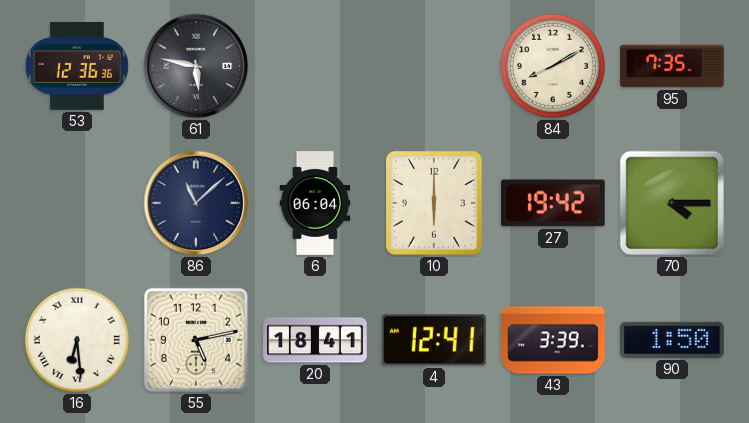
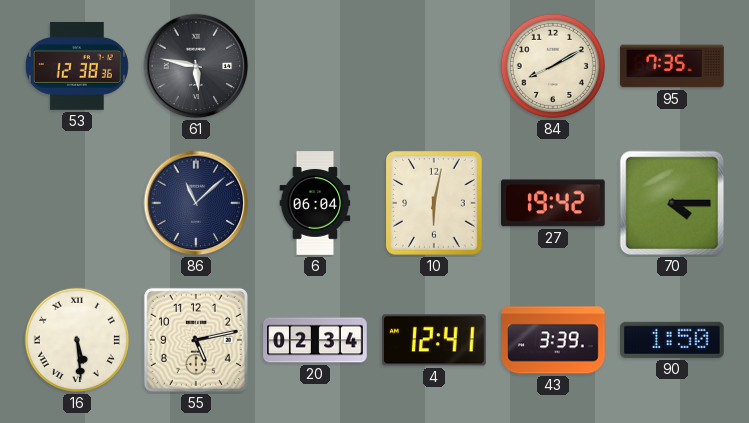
53: 12:36 -> 12:38
10: 6:00 -> 6:02
16: 6:29 -> 5:29
20: 18:41 -> 02:34
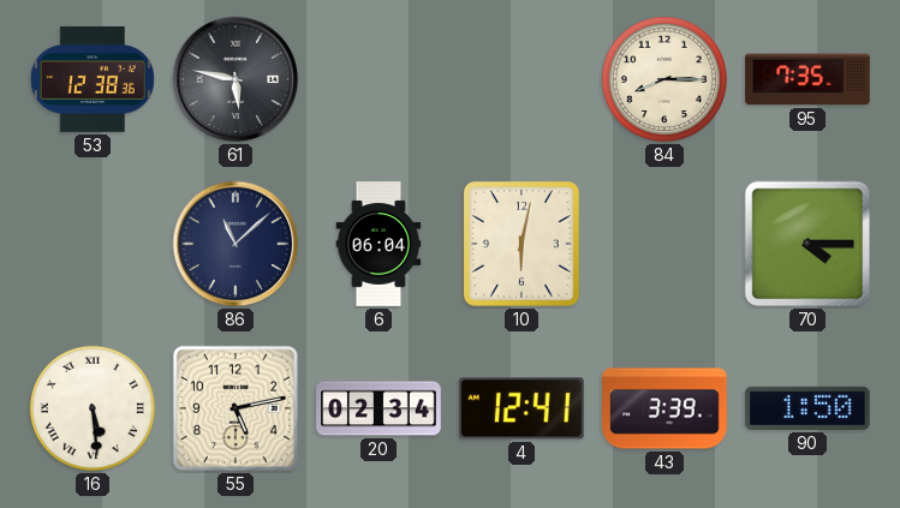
84: 8:10 -> 8:15
27: 19:42 -> none
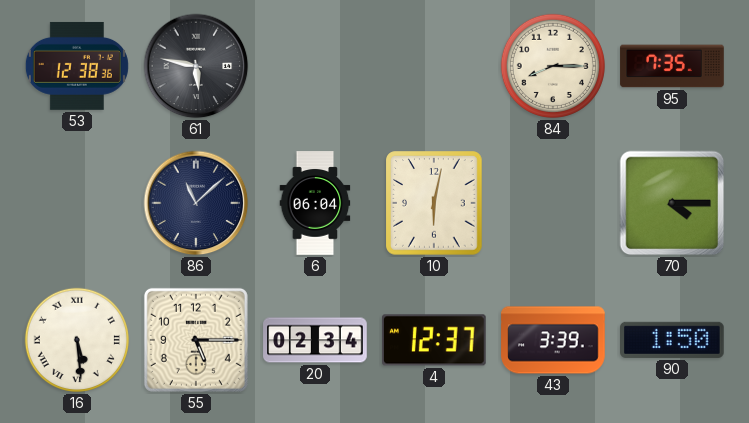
55: 5:13 -> 5:15
4: 12:41 -> 12:37
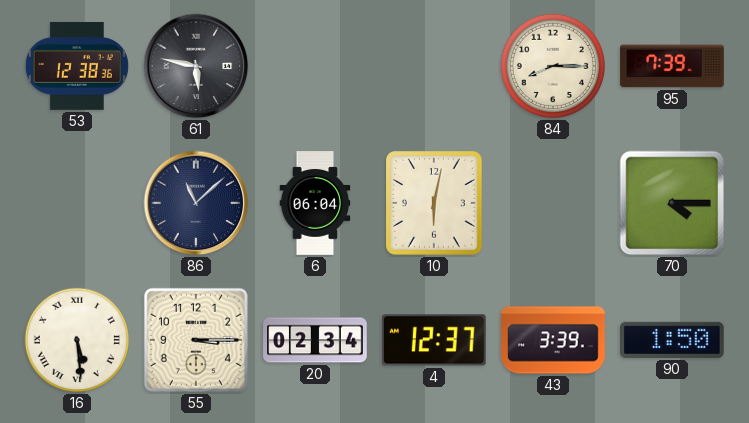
95: 7:35 -> 7:39
55: 5:15 -> 3:15
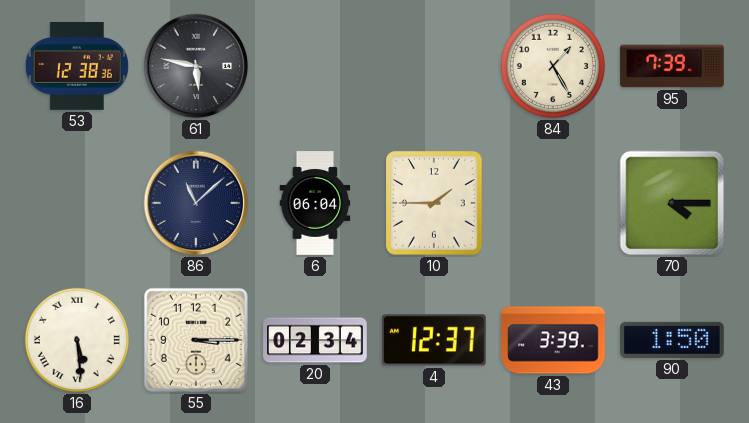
84: 8:15 -> 1:25
10: 6:02 -> 1:45
